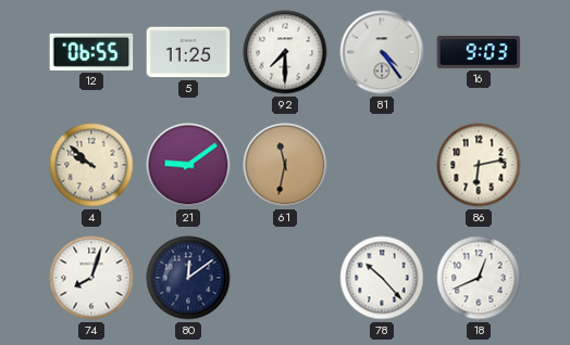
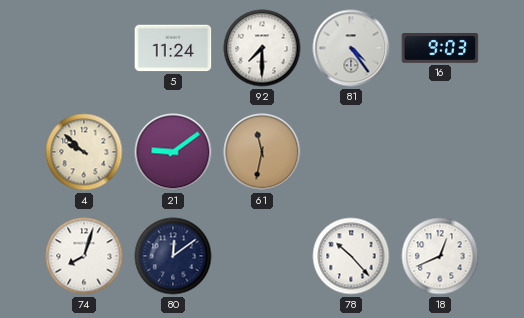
12: 06:55 -> none
5: 11:25 -> 11:24
86: 6:13 -> none
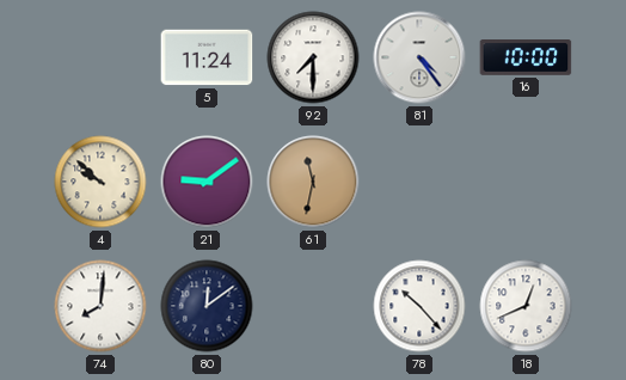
16: 9:03 -> 10:00
74: 8:03 -> 8:01
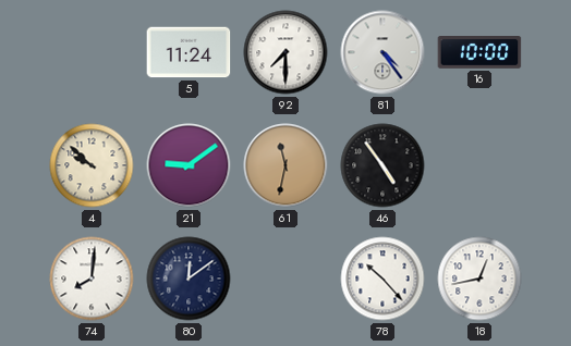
46: none -> 4:54
18: 12:41 -> 12:43
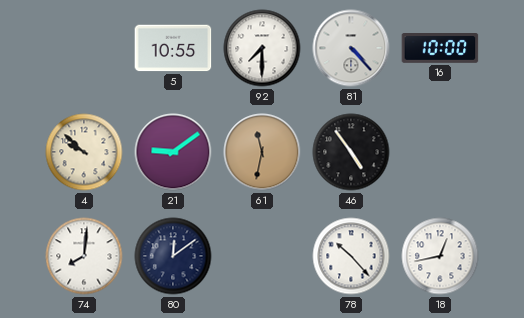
5: 11:24 -> 10:55
81: 4:24 -> 4:23
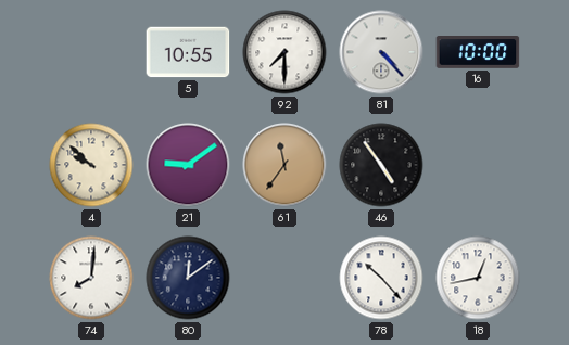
61: 11:32 -> 11:36
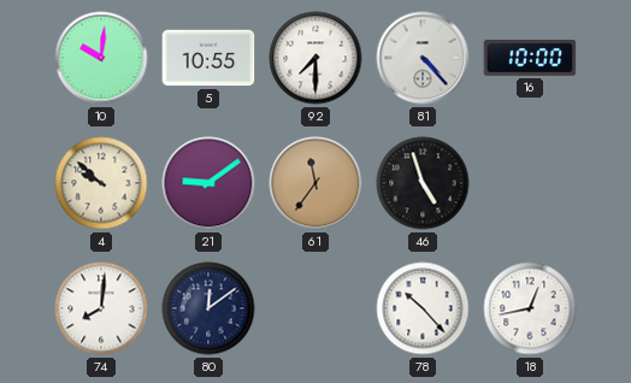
10: none -> 10:01
46: 4:54 -> 4:57
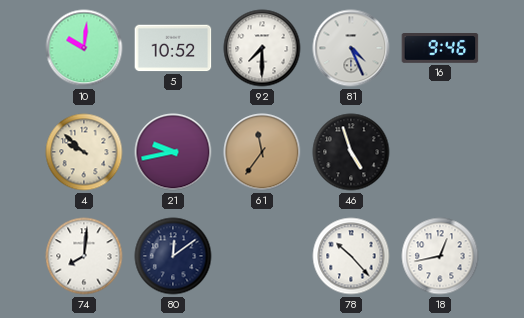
5: 10:55 -> 10:52
81: 4:23 -> 4:26
16: 10:00 -> 9:46
21: 9:09 -> 9:43
